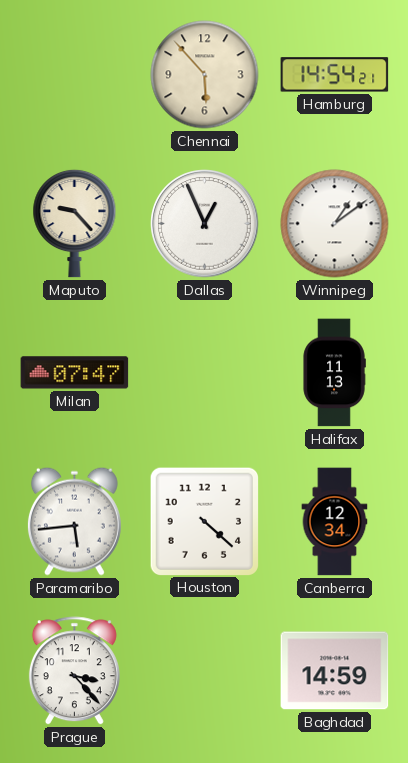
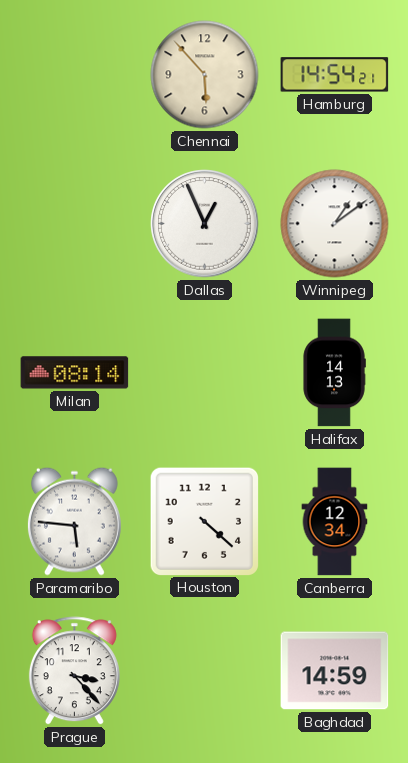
Maputo: 9:23 -> none
Milan: 07:47 -> 08:14
Halifax: 11:13 -> 14:13
Paramaribo: 5:44 -> 5:46
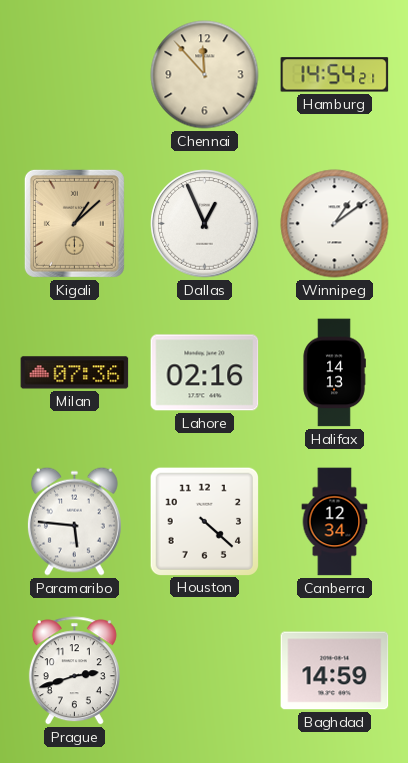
Chennai: 5:53 -> 11:53
Kigali: none -> 1:08
Milan: 08:14 -> 07:36
Lahore: none -> 02:16
Prague: 3:23 -> 2:42
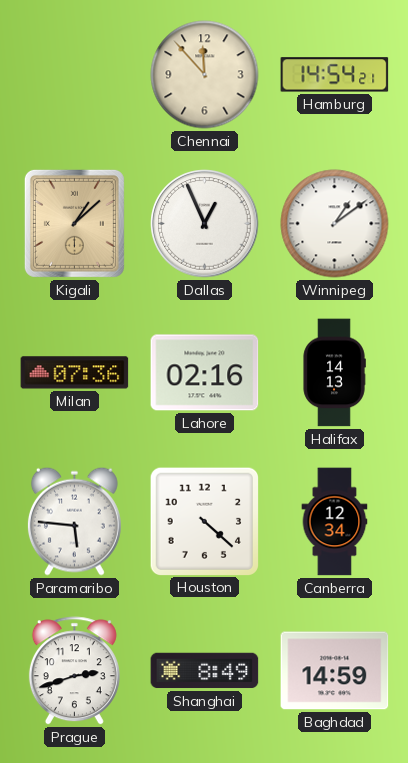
Shanghai: none -> 8:49
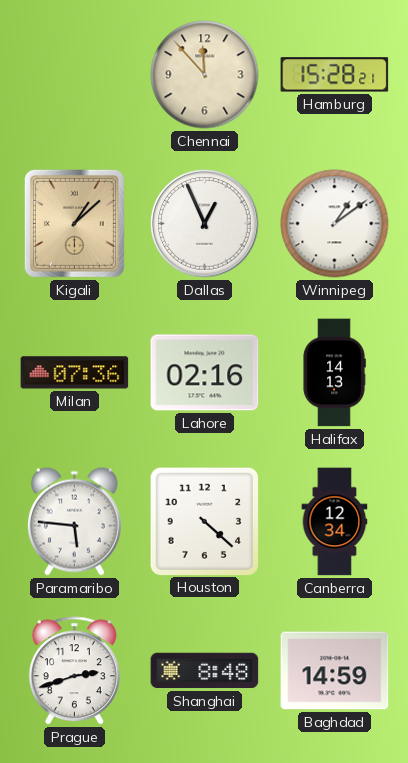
Hamburg: 14:54 -> 15:28
Shanghai: 8:49 -> 8:48
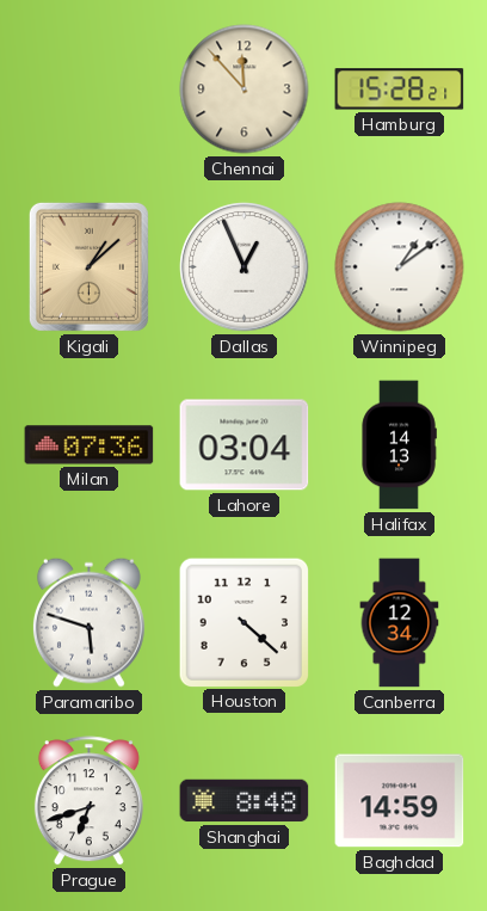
Lahore: 02:16 -> 03:04
Paramaribo: 5:46 -> 5:48
Prague: 2:42 -> 6:42
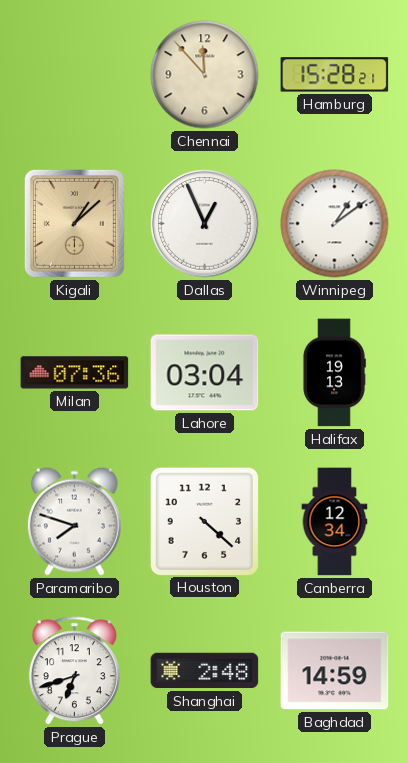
Halifax: 14:13 -> 19:13
Paramaribo: 5:48 -> 7:48
Shanghai: 8:48 -> 2:48
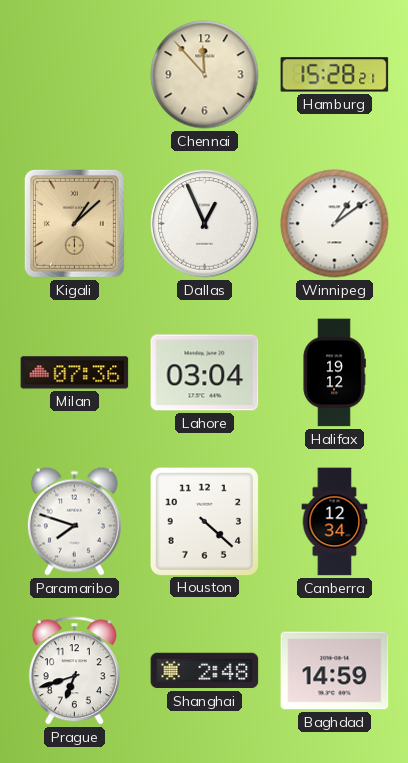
Halifax: 19:13 -> 19:12
